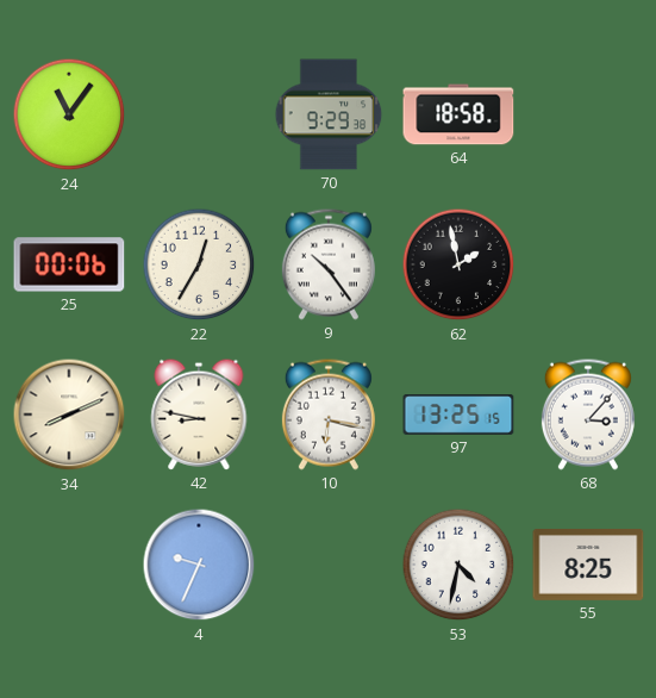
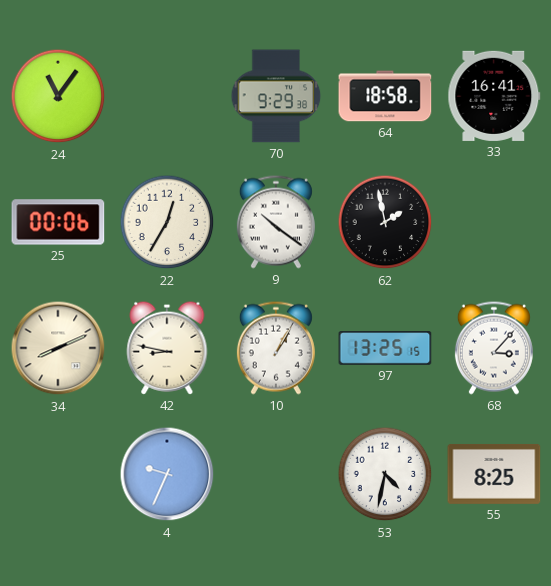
33: none -> 16:41
9: 10:24 -> 10:21
10: 6:17 -> 1:05
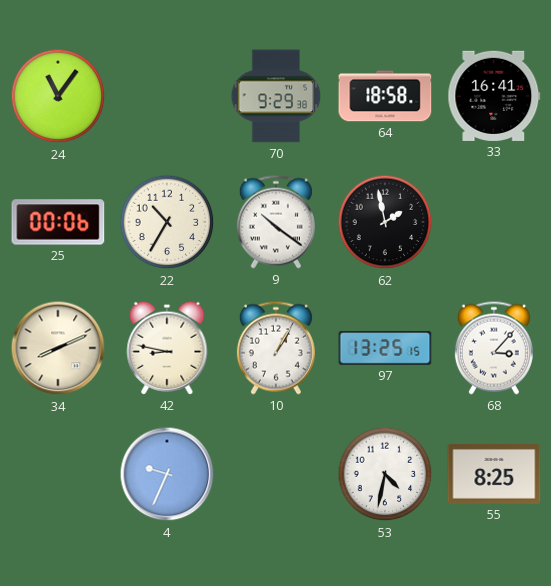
22: 12:35 -> 10:35
